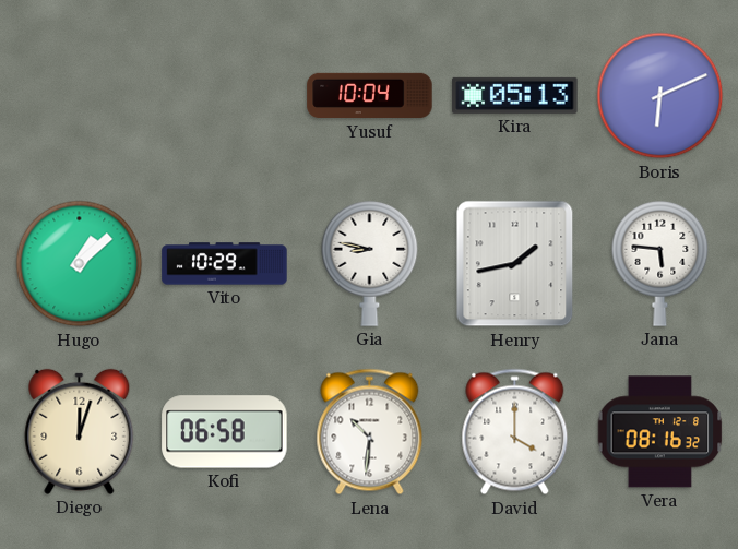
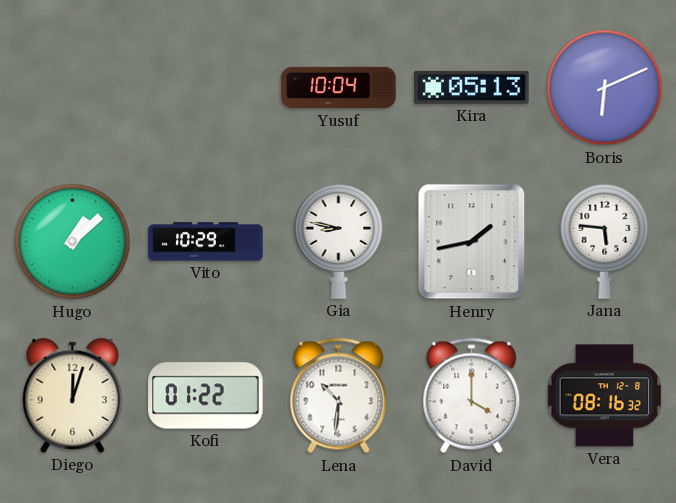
Kofi: 06:58 -> 01:22
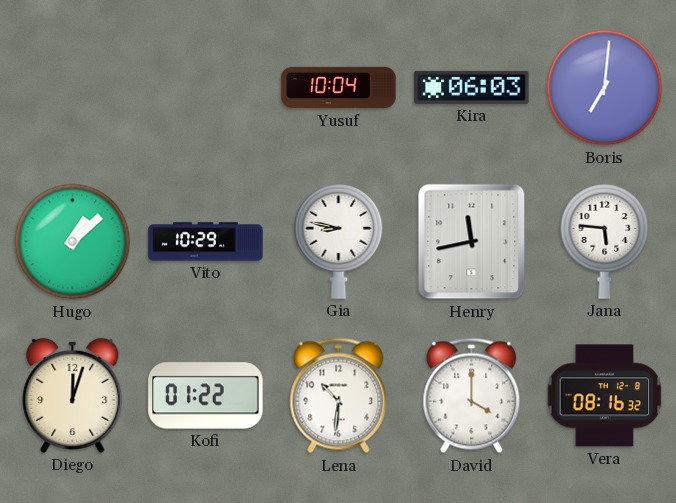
Kira: 05:13 -> 06:03
Boris: 6:11 -> 7:01
Henry: 1:43 -> 11:43
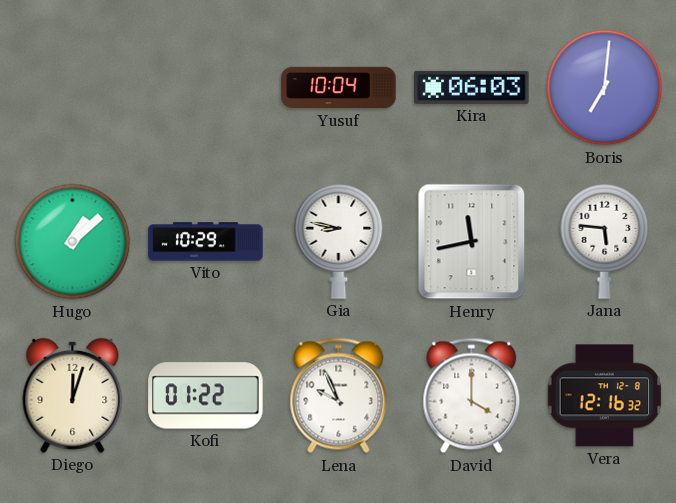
Lena: 10:31 -> 9:56
Vera: 08:16 -> 12:16
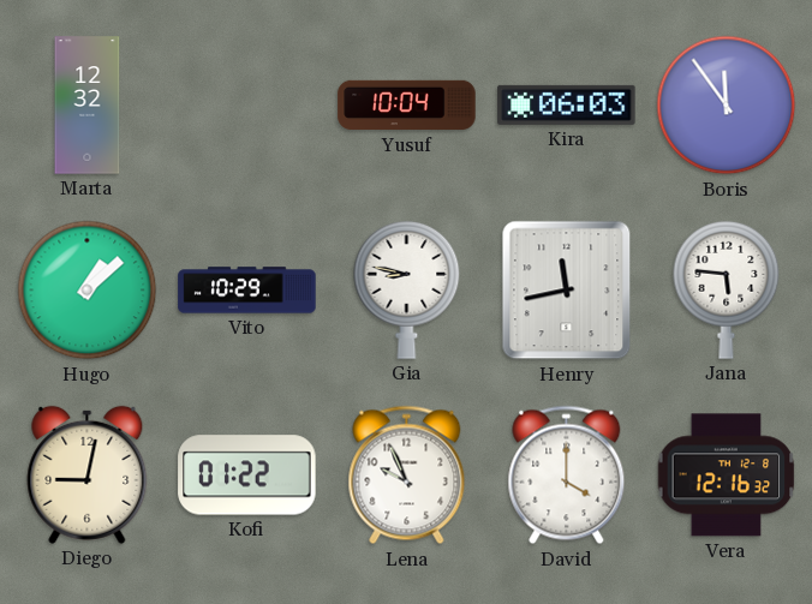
Marta: none -> 12:32
Boris: 7:01 -> 11:54
Diego: 12:03 -> 9:02
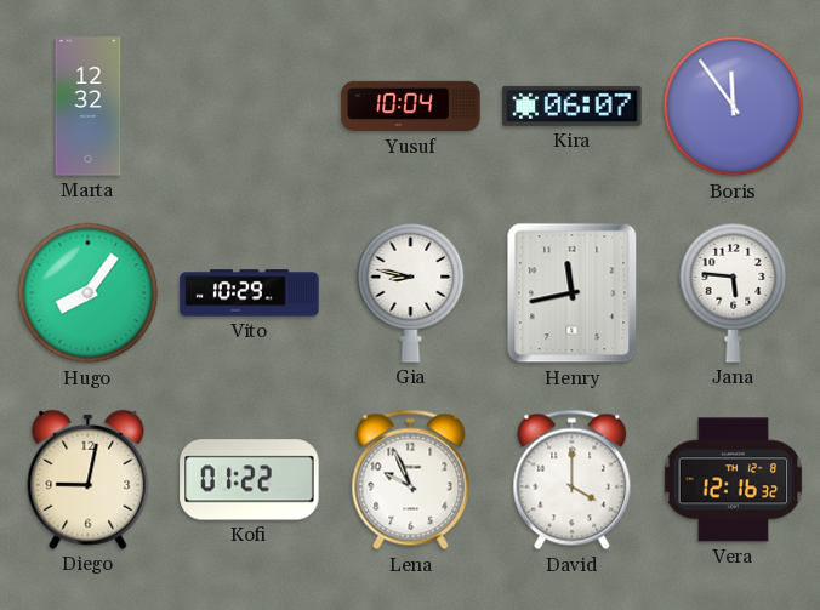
Kira: 06:03 -> 06:07
Hugo: 1:08 -> 8:06
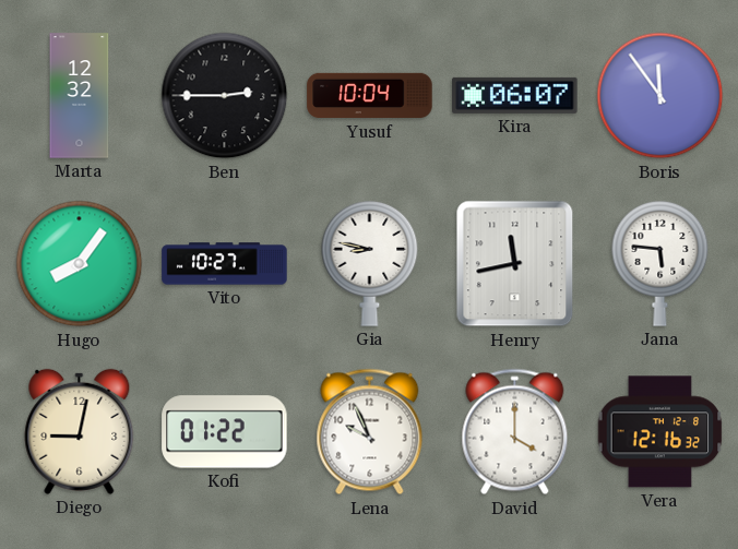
Ben: none -> 2:45
Vito: 10:29 -> 10:27
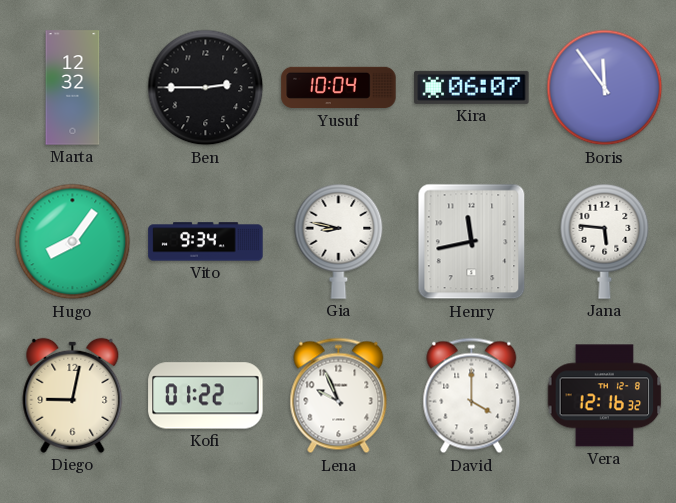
Vito: 10:27 -> 9:34
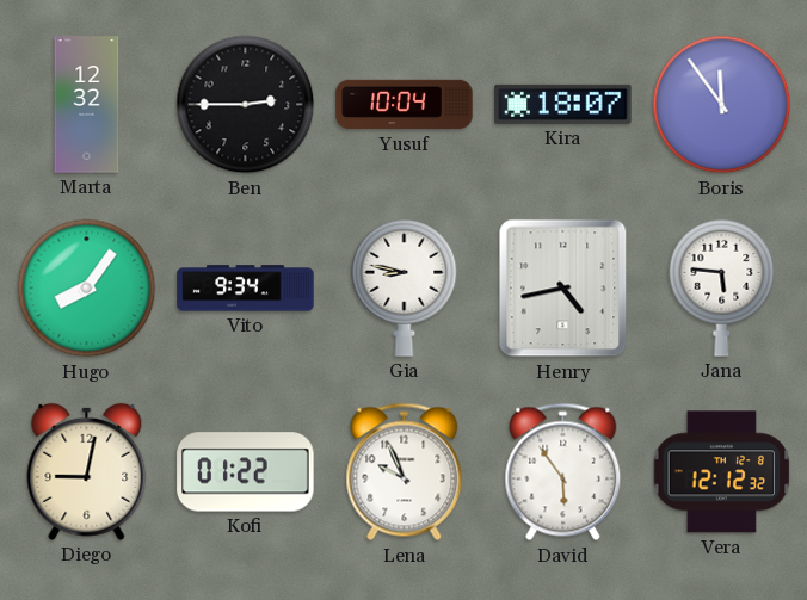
Kira: 06:07 -> 18:07
Henry: 11:43 -> 4:43
David: 4:00 -> 5:54
Vera: 12:16 -> 12:12
